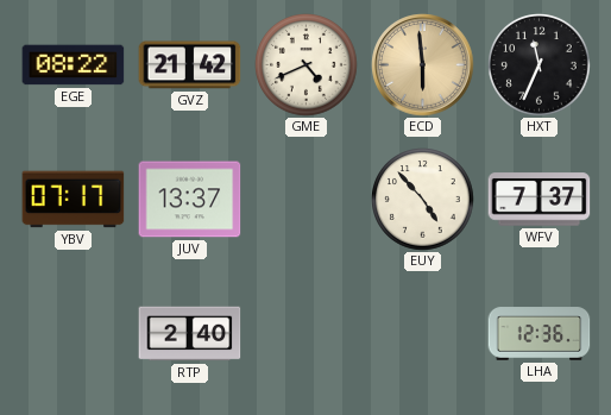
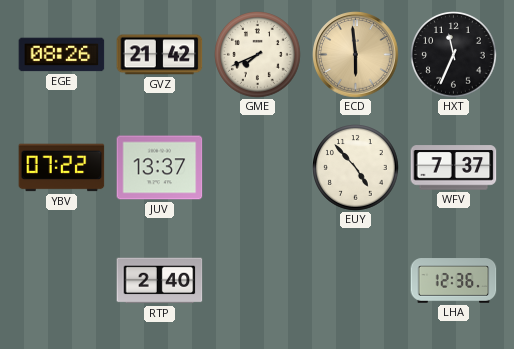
EGE: 08:22 -> 08:26
GME: 4:41 -> 7:41
YBV: 07:17 -> 07:22
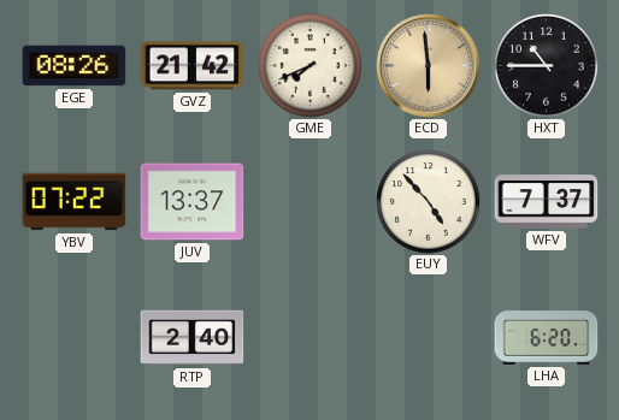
HXT: 11:34 -> 10:45
LHA: 12:36 -> 6:20
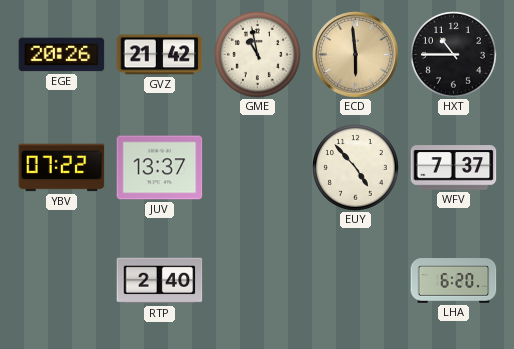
EGE: 08:26 -> 20:26
GME: 7:41 -> 10:58
